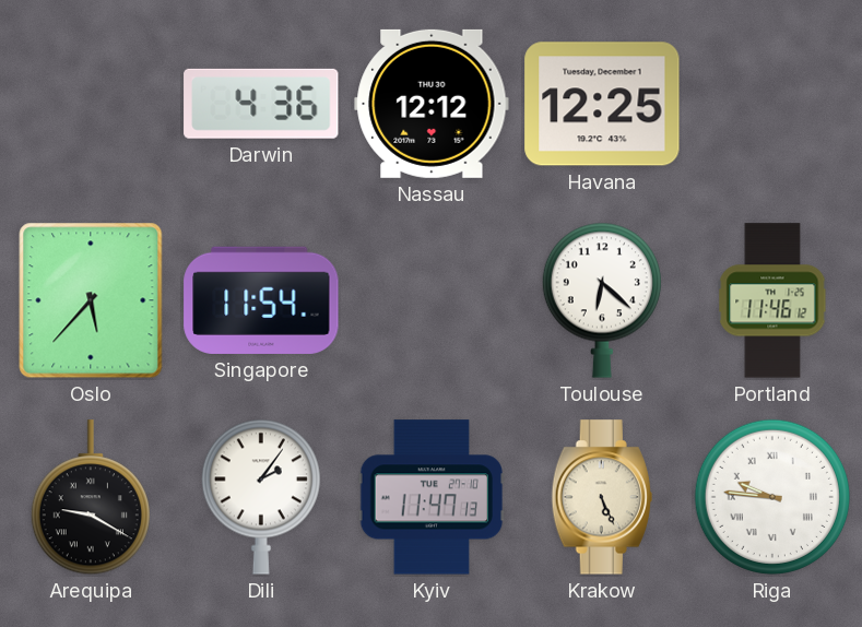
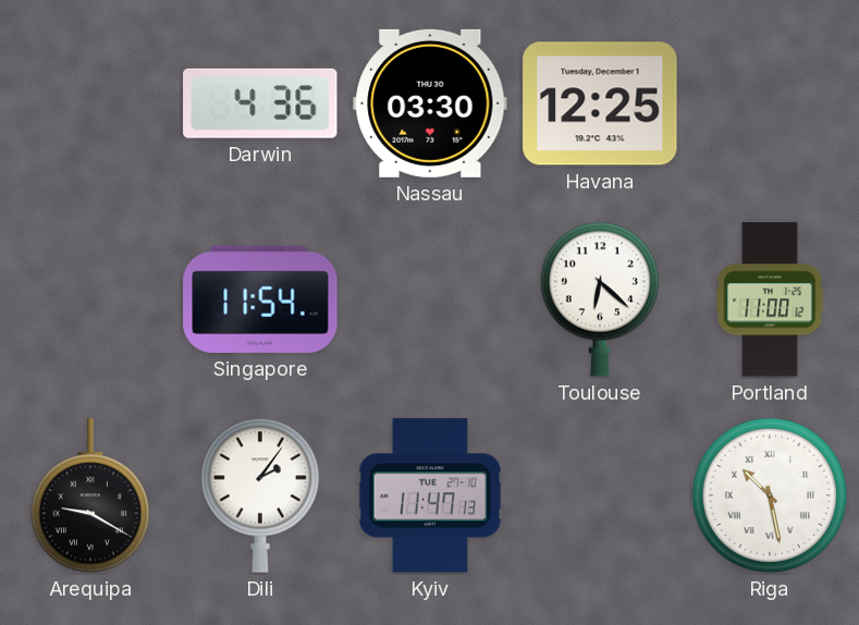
Nassau: 12:12 -> 03:30
Oslo: 5:37 -> none
Portland: 11:46 -> 11:00
Krakow: 5:26 -> none
Riga: 9:46 -> 10:28
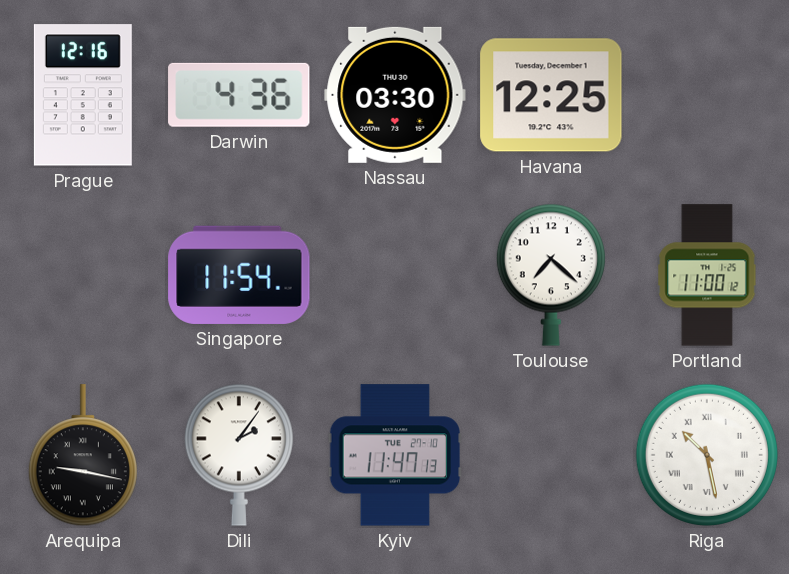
Prague: none -> 12:16
Toulouse: 6:22 -> 7:22
Arequipa: 9:20 -> 9:17
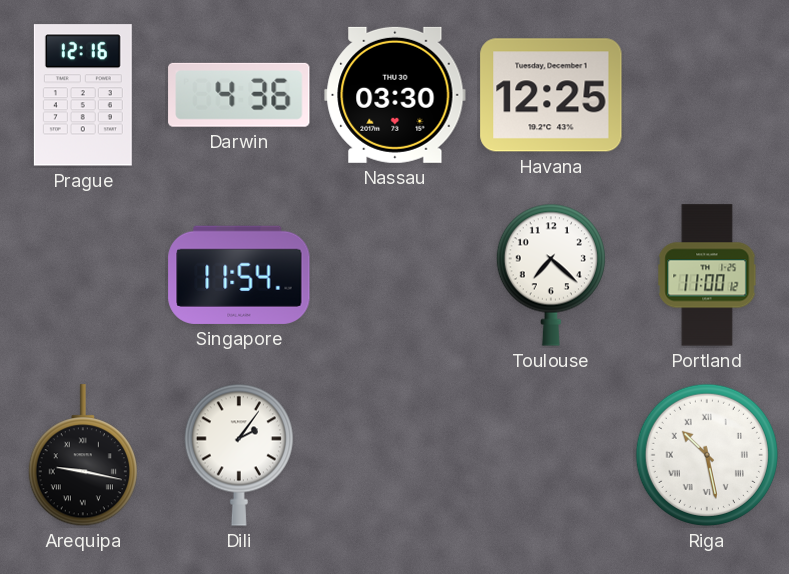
Kyiv: 11:47 -> none
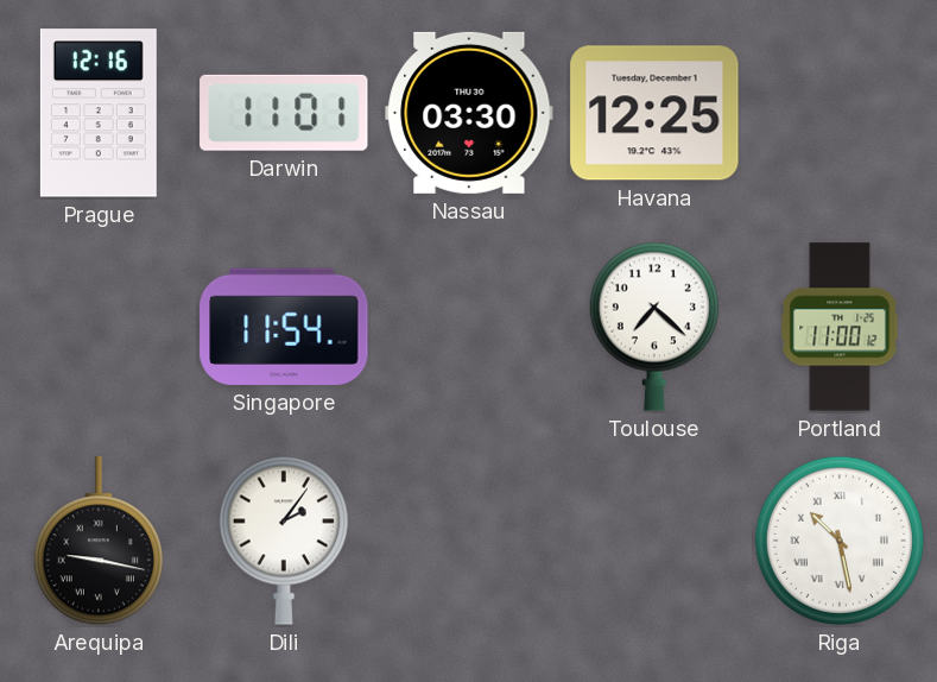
Darwin: 4:36 -> 11:01
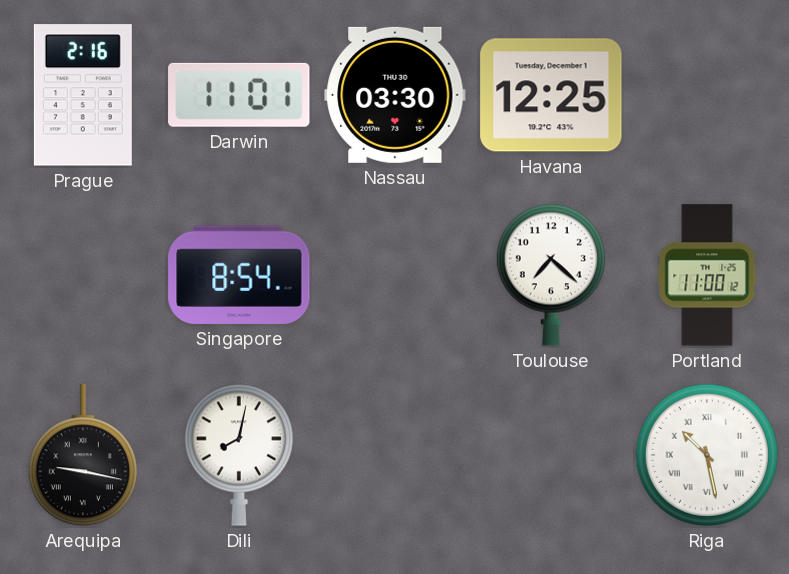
Prague: 12:16 -> 2:16
Singapore: 11:54 -> 8:54
Dili: 2:06 -> 8:02
